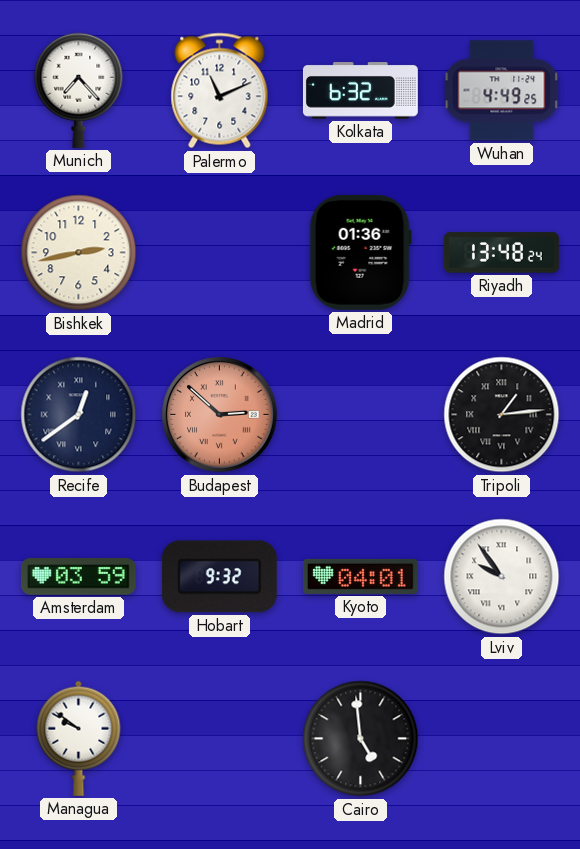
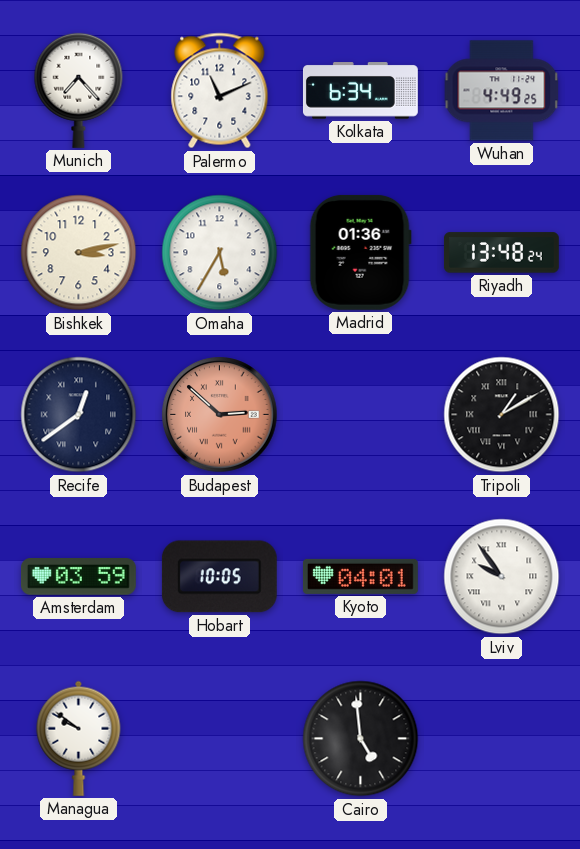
Kolkata: 6:32 -> 6:34
Bishkek: 2:43 -> 3:13
Omaha: none -> 5:35
Tripoli: 1:14 -> 1:10
Hobart: 9:32 -> 10:05
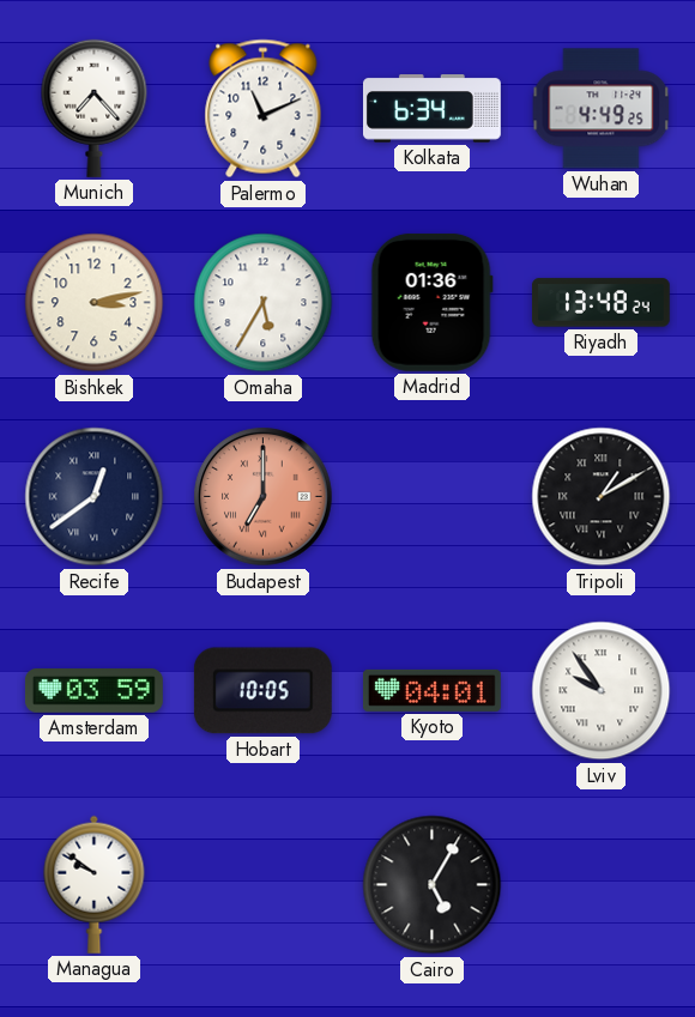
Budapest: 2:52 -> 7:00
Cairo: 4:59 -> 5:05
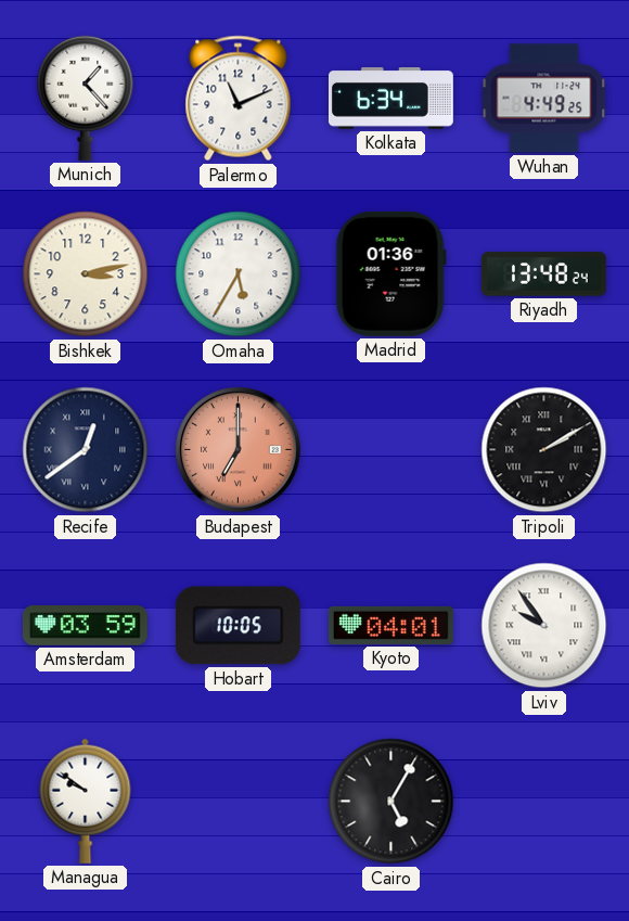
Munich: 7:23 -> 1:23
Tripoli: 1:10 -> 2:10
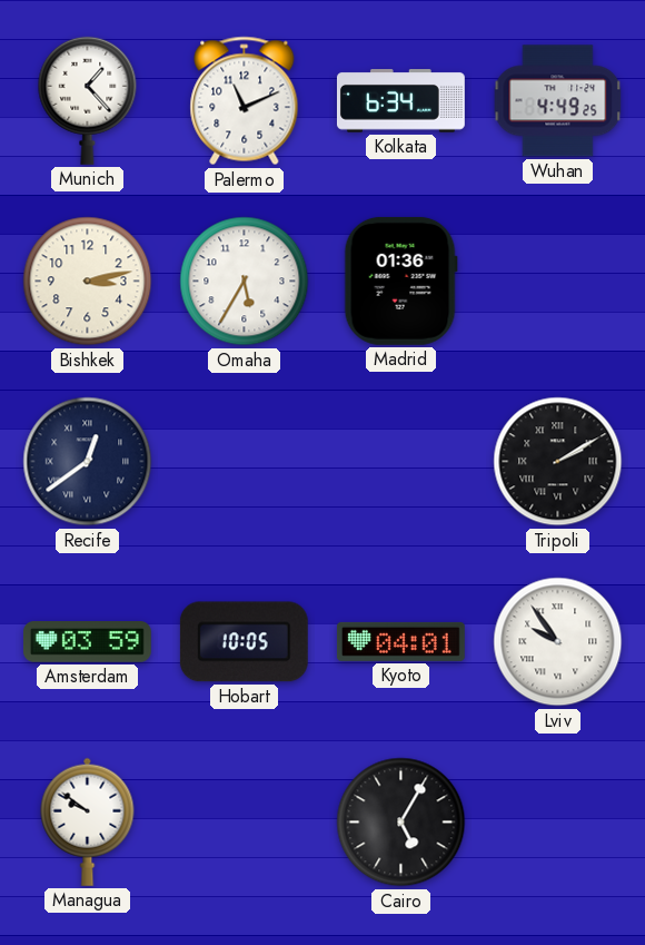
Riyadh: 13:48 -> none
Budapest: 7:00 -> none
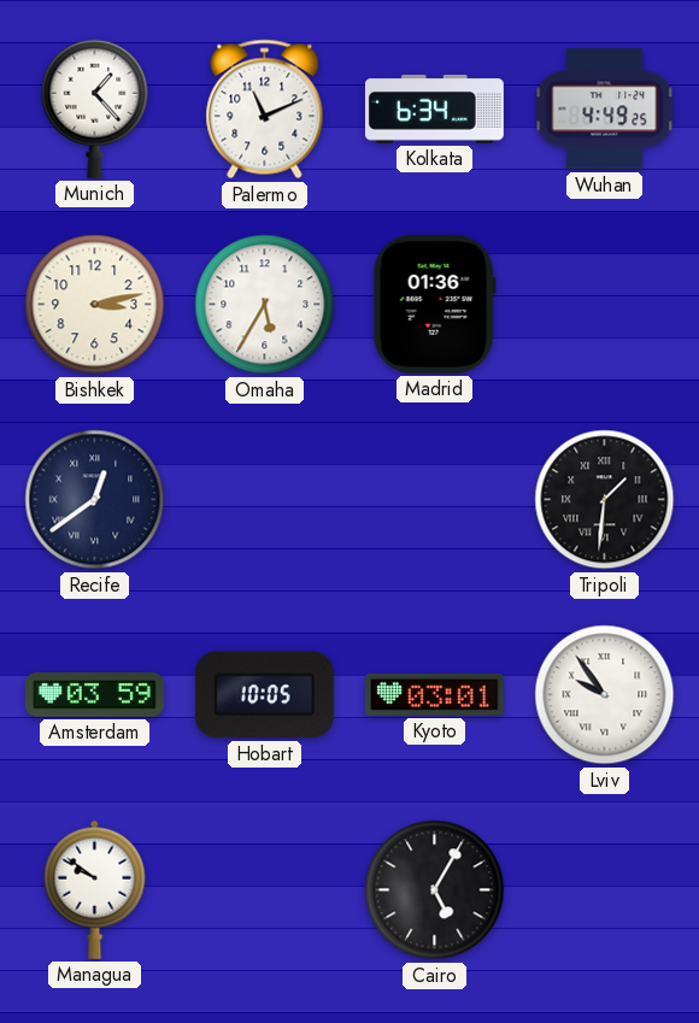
Tripoli: 2:10 -> 1:31
Kyoto: 04:01 -> 03:01
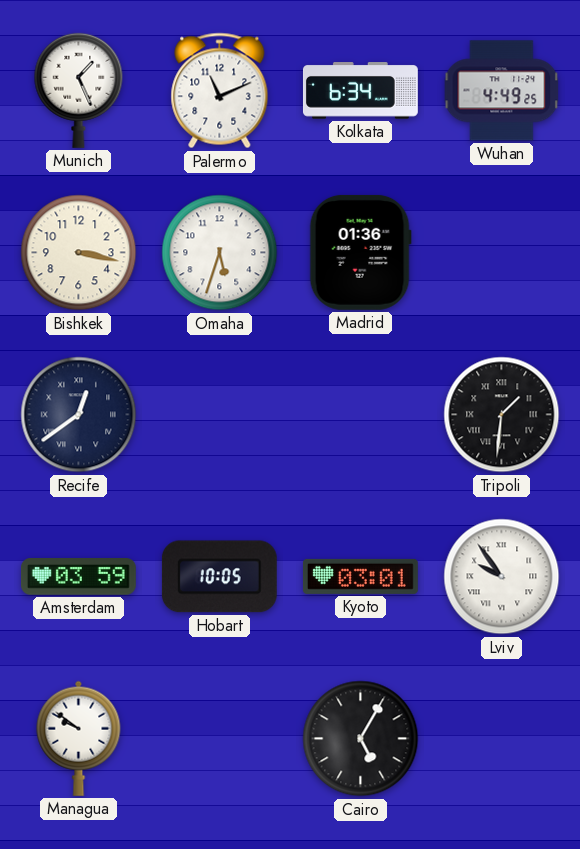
Munich: 1:23 -> 1:26
Bishkek: 3:13 -> 3:17
Omaha: 5:35 -> 5:33
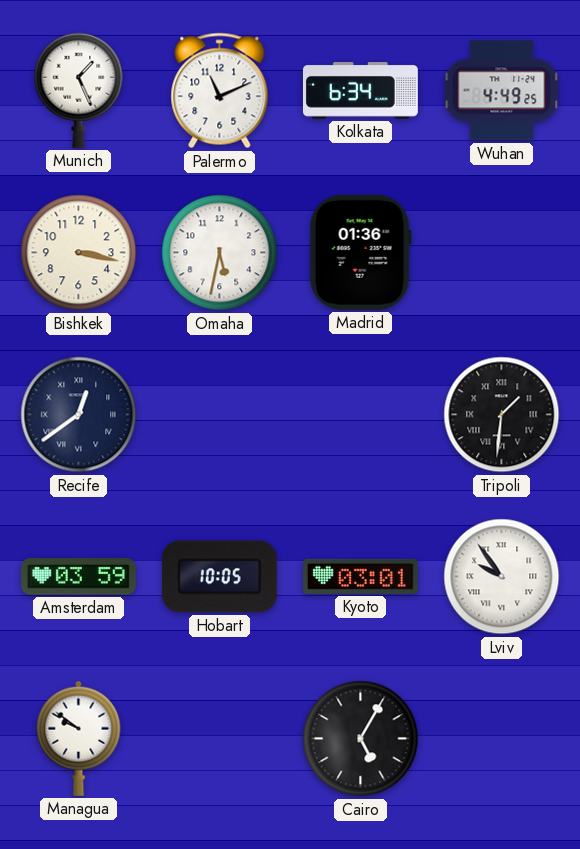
Omaha: 5:33 -> 5:32
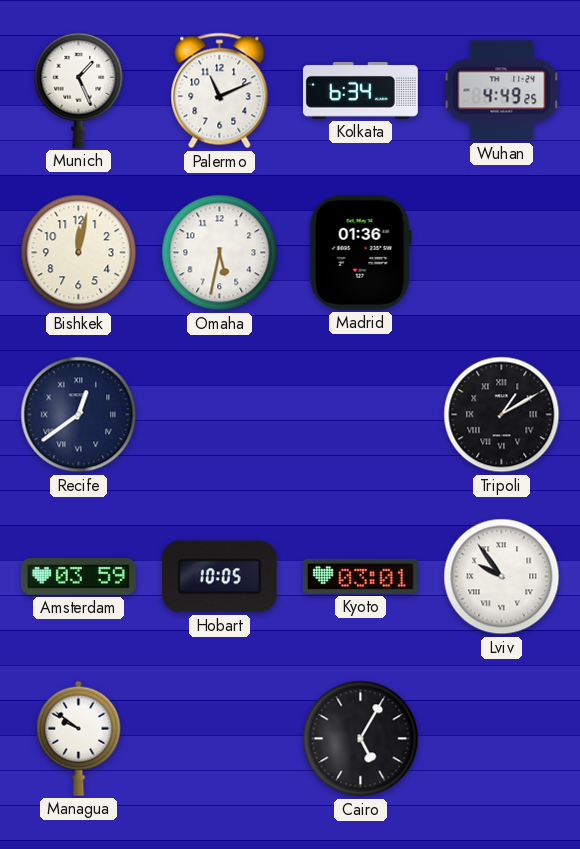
Bishkek: 3:17 -> 12:02
Tripoli: 1:31 -> 1:10
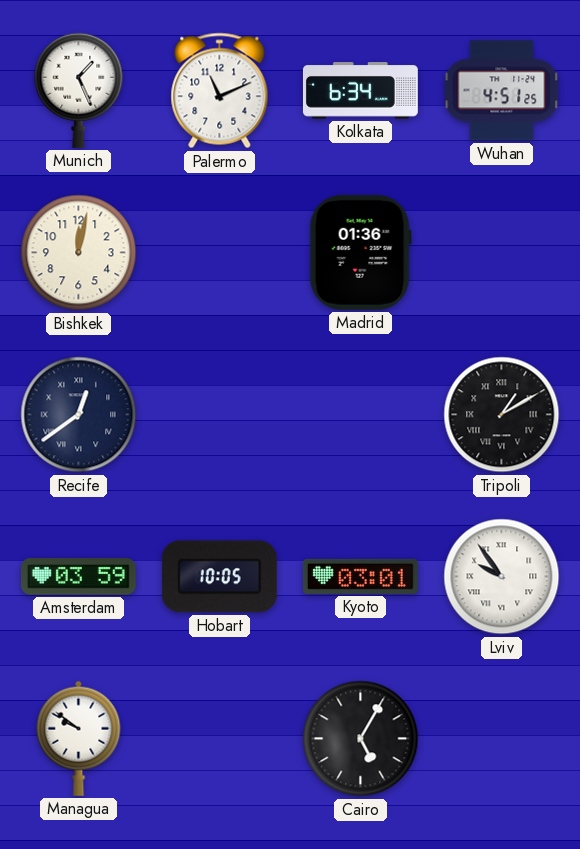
Wuhan: 4:49 -> 4:51
Omaha: 5:32 -> none
